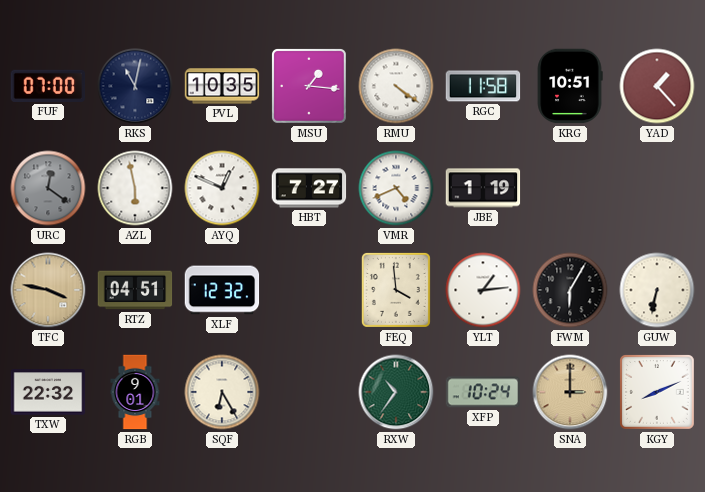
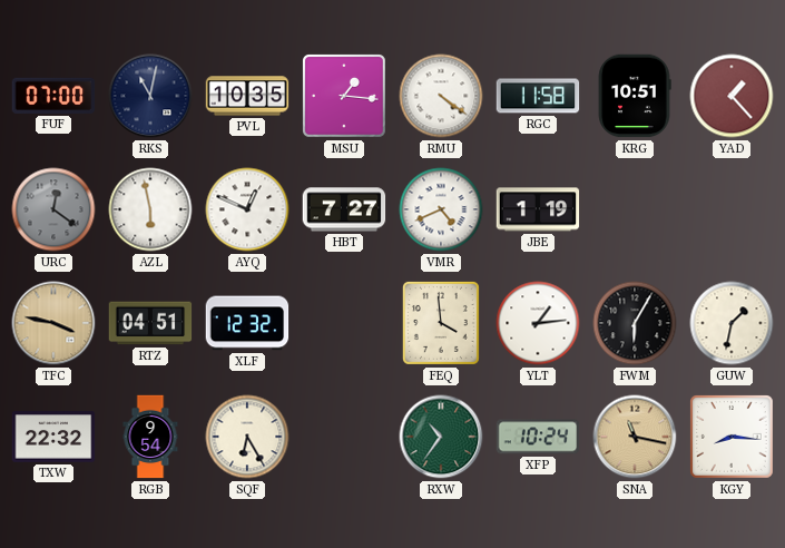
GUW: 6:32 -> 1:32
RGB: 9:01 -> 9:54
SNA: 3:00 -> 11:17
KGY: 8:11 -> 8:16
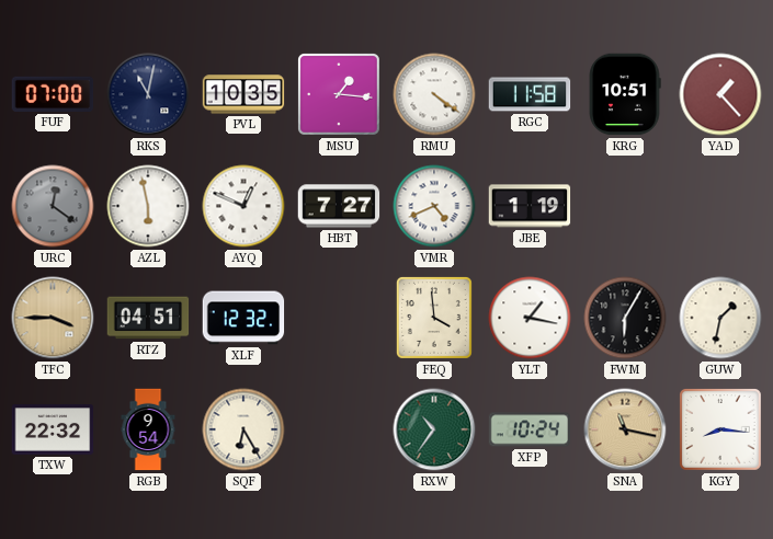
TFC: 3:47 -> 3:45
YLT: 1:14 -> 1:17
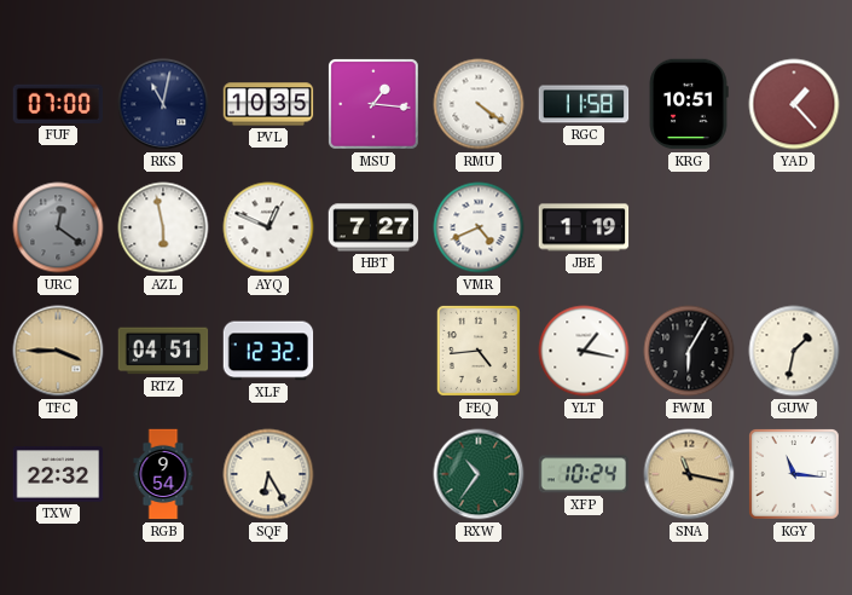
FEQ: 3:59 -> 4:44
KGY: 8:16 -> 11:16
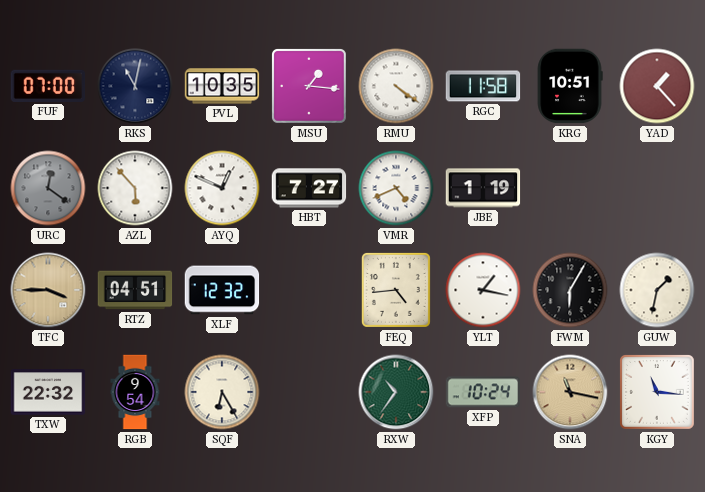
AZL: 5:58 -> 5:53
